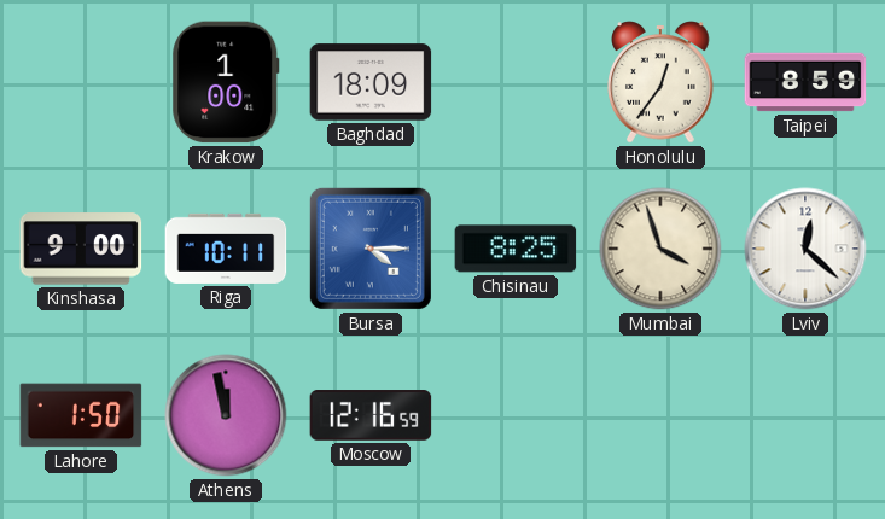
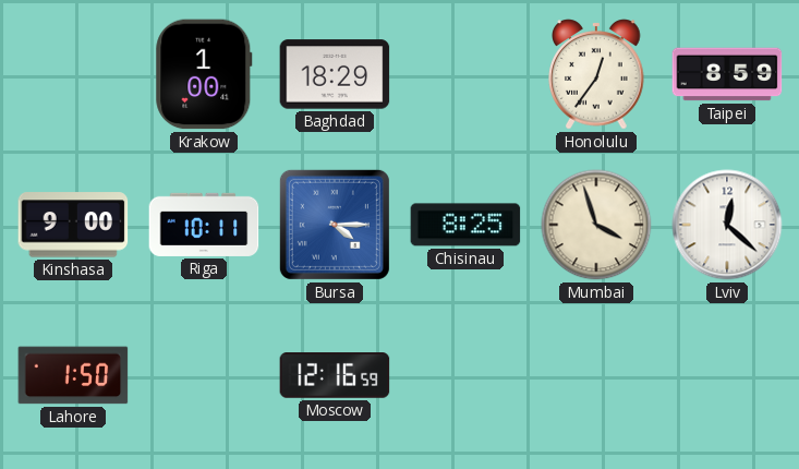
Baghdad: 18:09 -> 18:29
Athens: 11:58 -> none
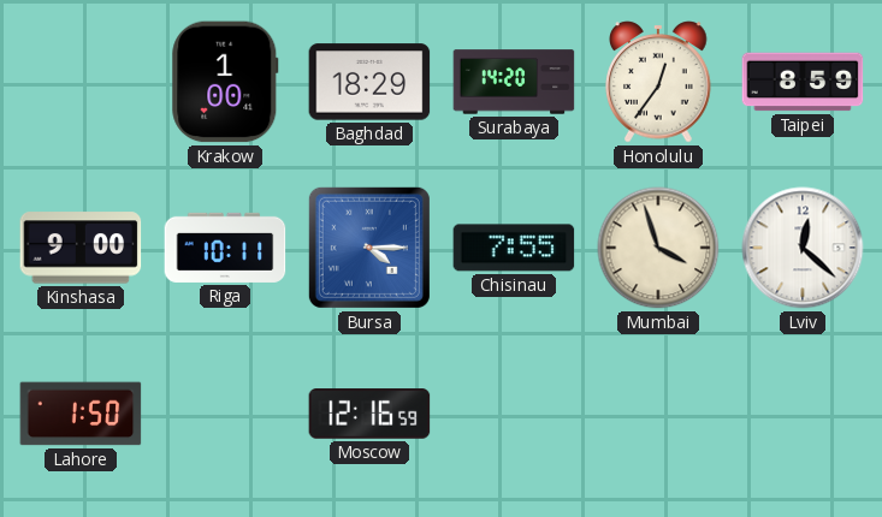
Surabaya: none -> 14:20
Chisinau: 8:25 -> 7:55
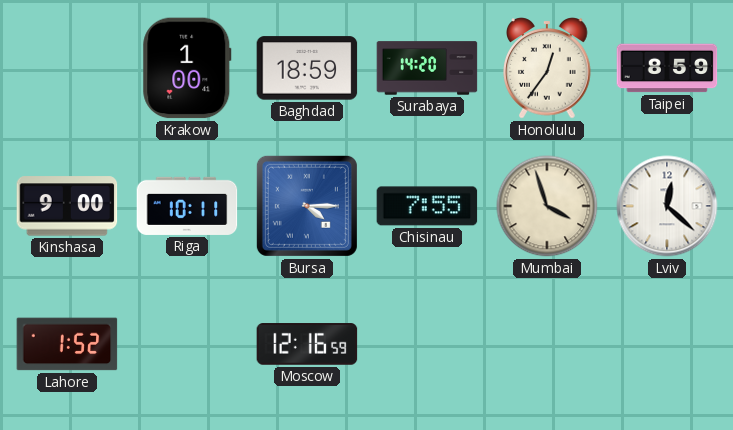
Baghdad: 18:29 -> 18:59
Lahore: 1:50 -> 1:52
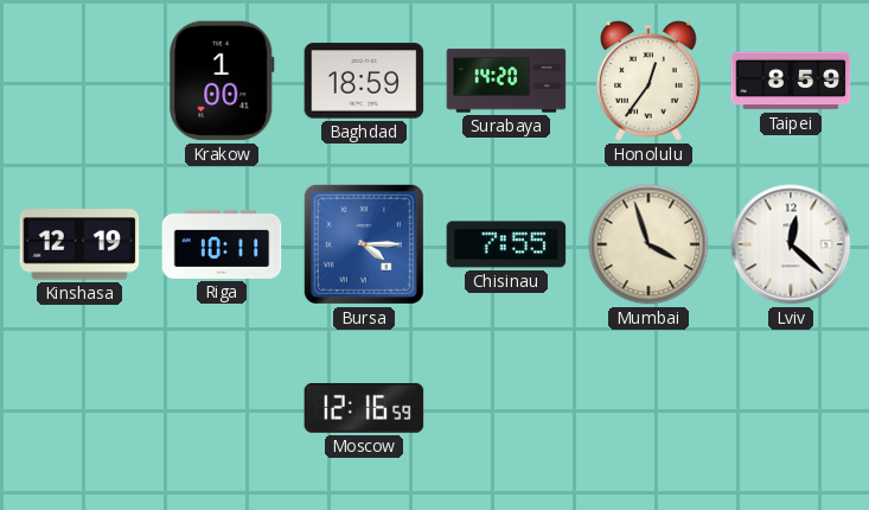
Kinshasa: 9:00 -> 12:19
Lahore: 1:52 -> none
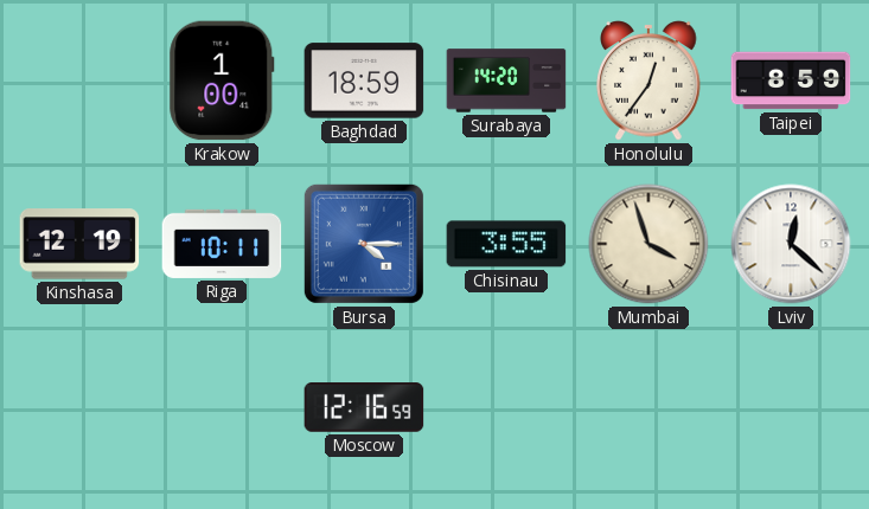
Chisinau: 7:55 -> 3:55
